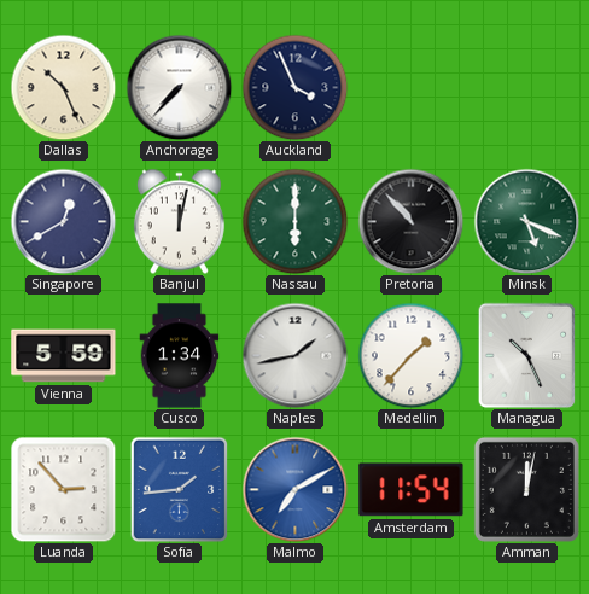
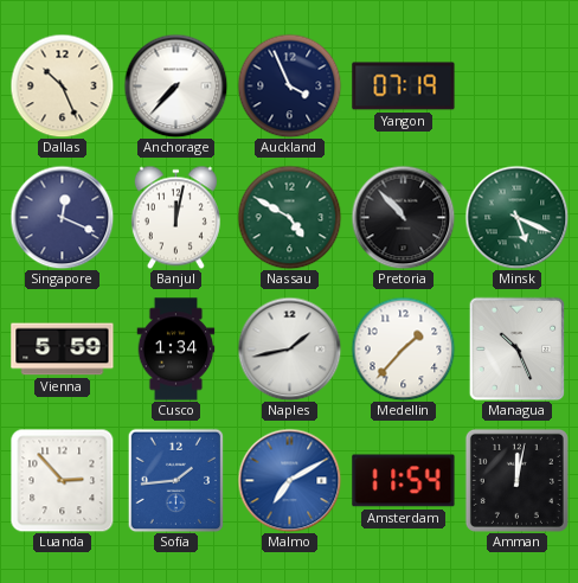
Yangon: none -> 07:19
Singapore: 12:40 -> 12:19
Nassau: 6:00 -> 4:50
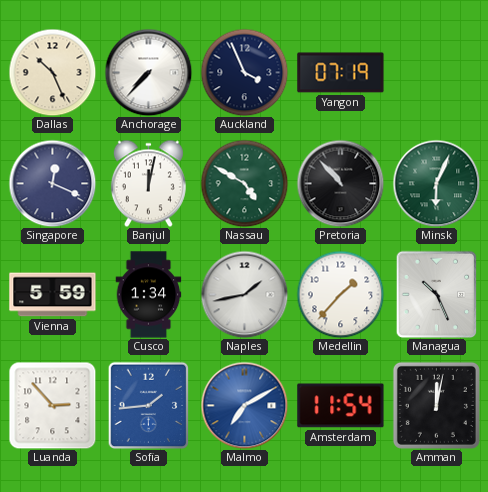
Minsk: 5:19 -> 6:04
